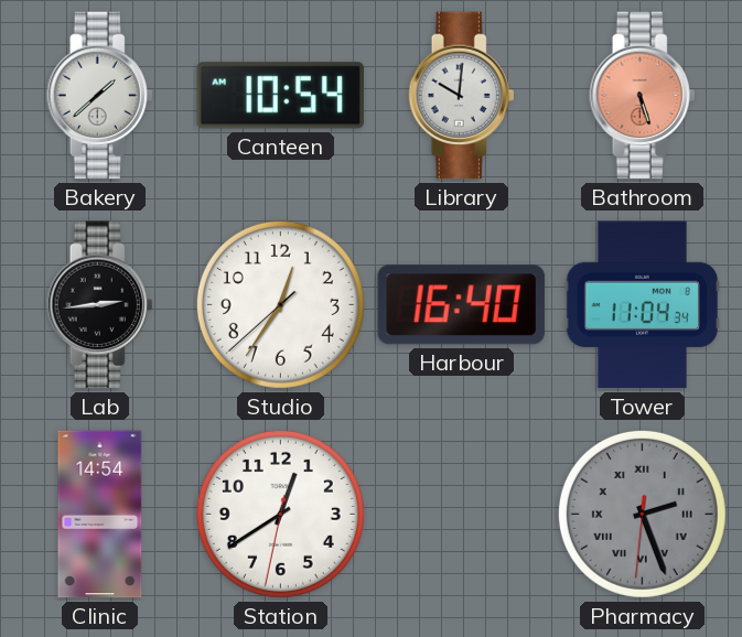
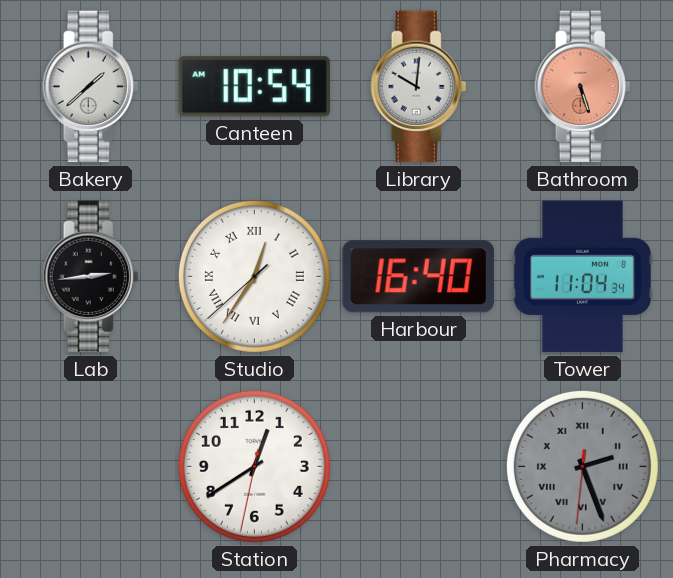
Studio numerals: Arabic -> Roman
Clinic: 14:54 -> none
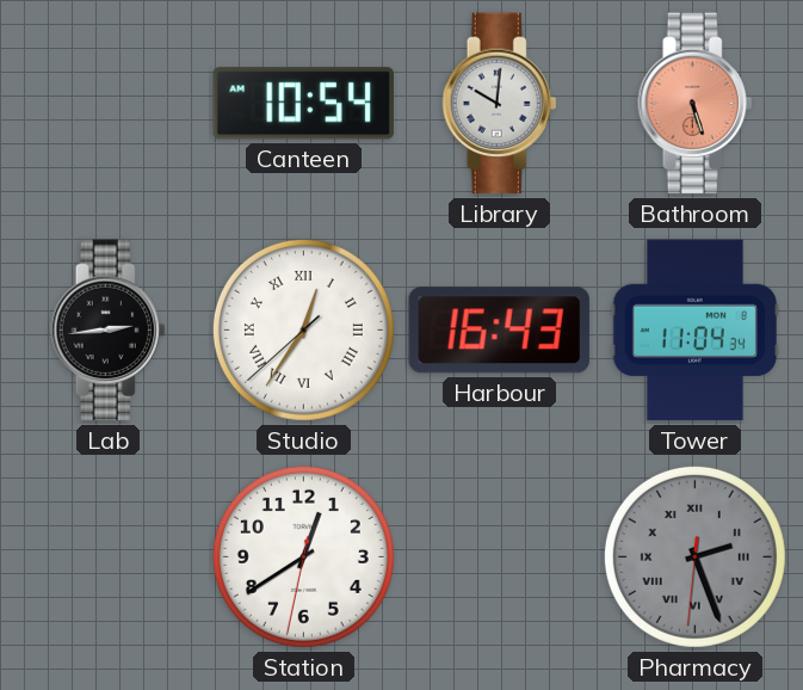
Bakery: 1:38 -> none
Harbour: 16:40 -> 16:43
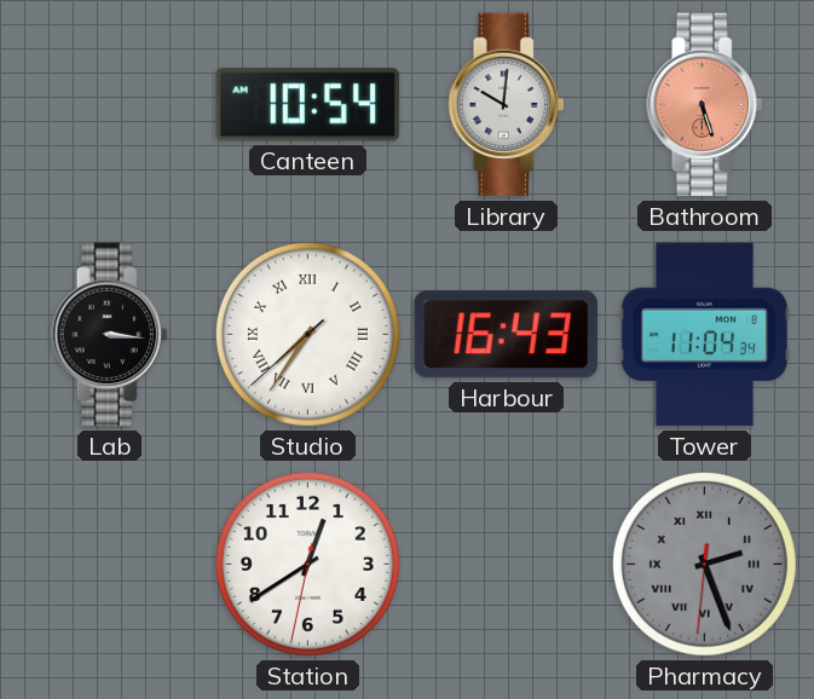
Lab: 2:44 -> 3:16
Studio: 12:35 -> 7:35
